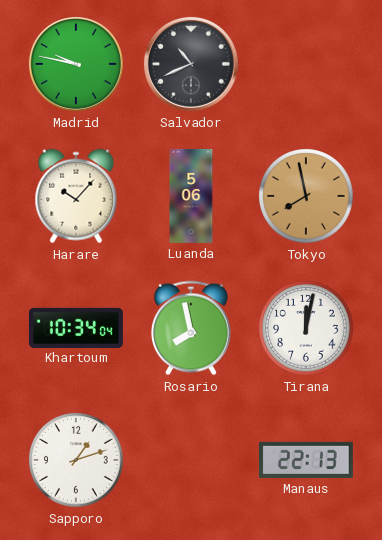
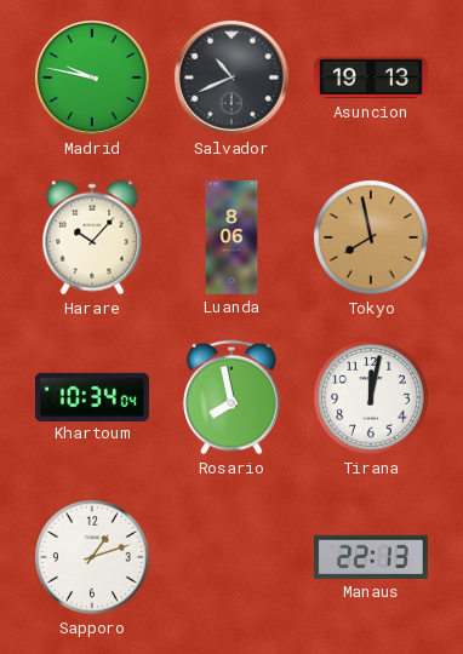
Asuncion: none -> 19:13
Luanda: 5:06 -> 8:06
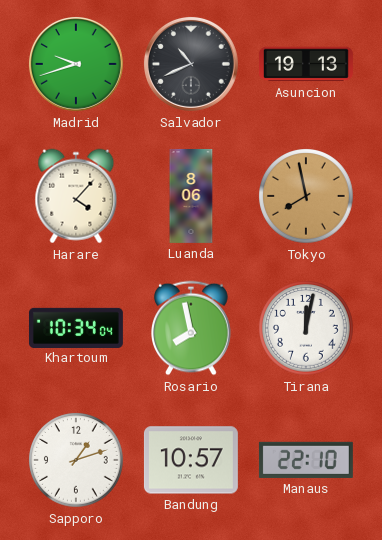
Madrid: 9:47 -> 9:42
Harare: 10:07 -> 4:07
Bandung: none -> 10:57
Manaus: 22:13 -> 22:10
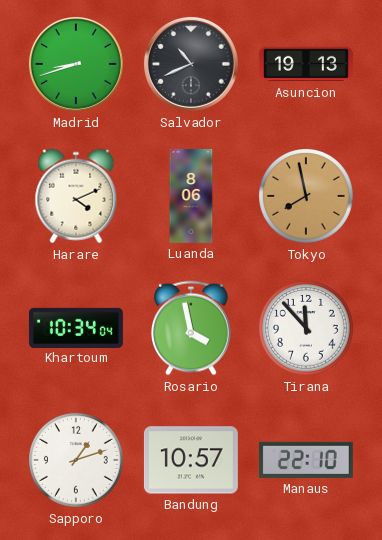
Madrid: 9:42 -> 8:42
Harare: 4:07 -> 4:11
Rosario: 7:58 -> 3:58
Tirana: 12:02 -> 11:53
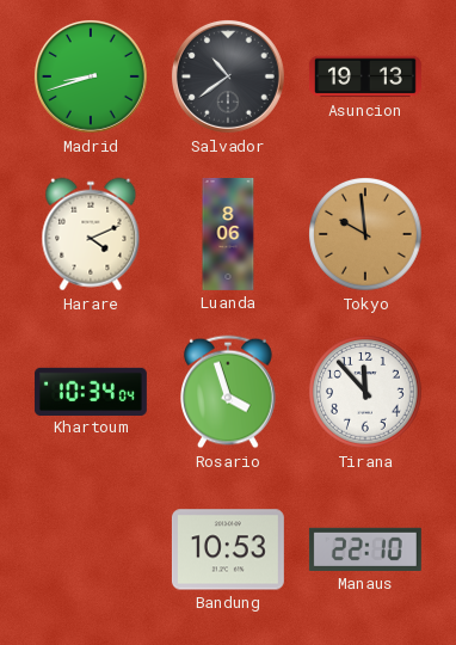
Salvador: 10:41 -> 10:39
Tokyo: 7:58 -> 9:59
Rosario: 3:58 -> 3:57
Sapporo: 1:12 -> none
Bandung: 10:57 -> 10:53
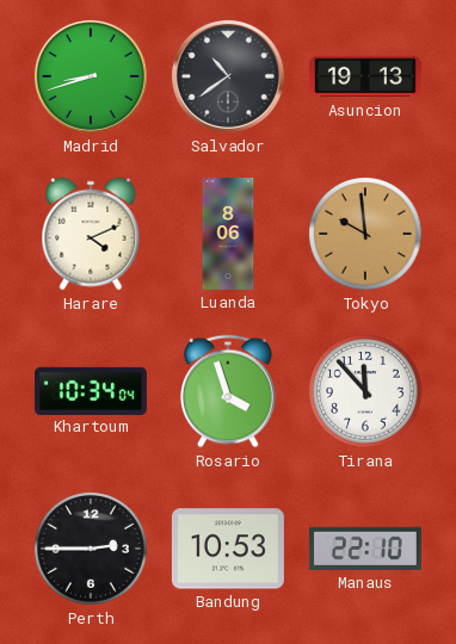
Perth: none -> 2:45
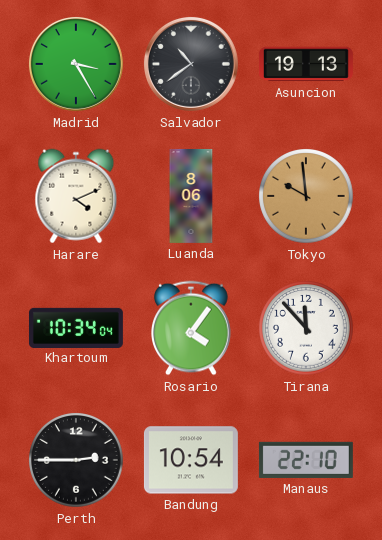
Madrid: 8:42 -> 3:25
Rosario: 3:57 -> 4:06
Bandung: 10:53 -> 10:54
